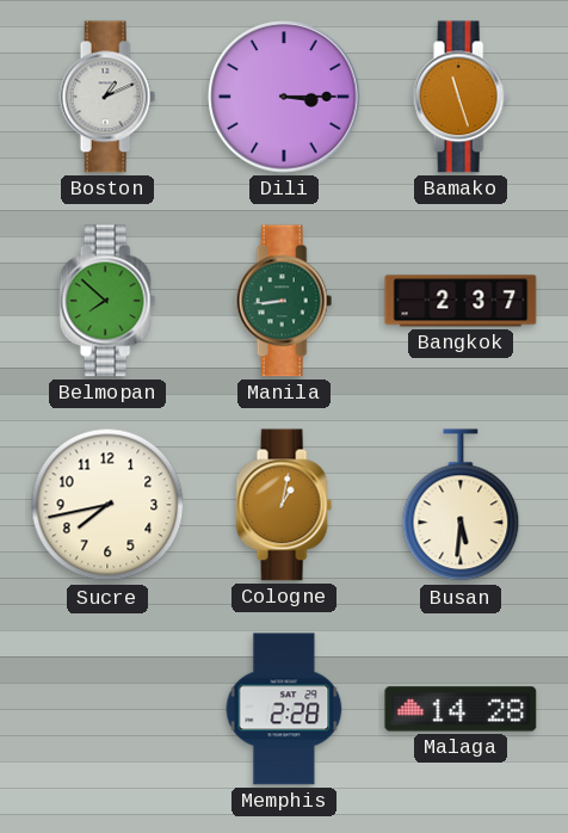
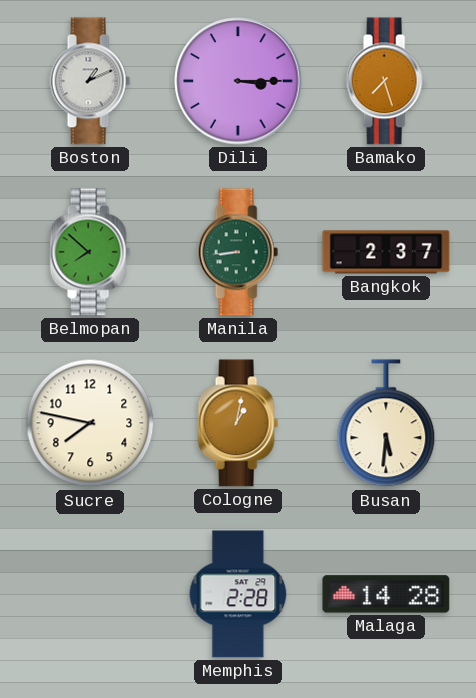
Bamako: 11:27 -> 7:27
Sucre: 7:43 -> 7:47
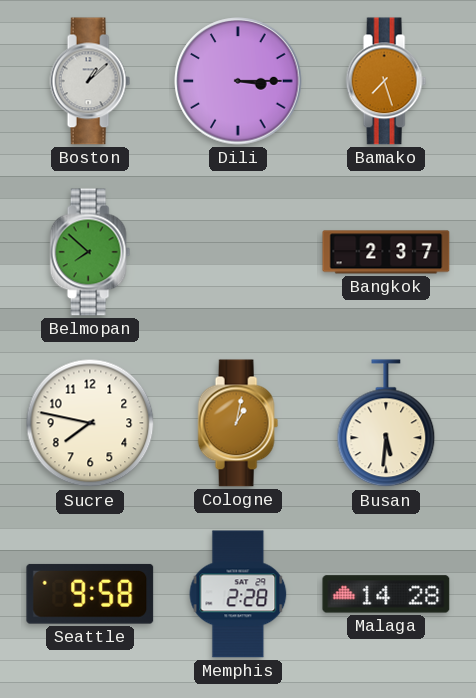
Boston: 1:11 -> 1:08
Manila: 8:44 -> none
Seattle: none -> 9:58
